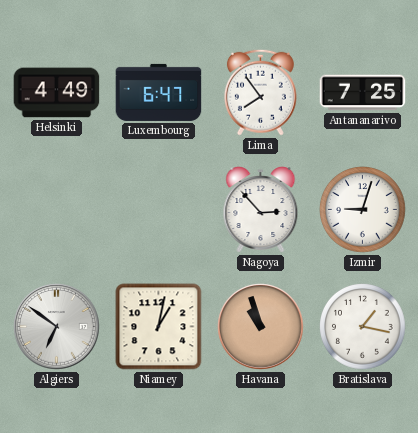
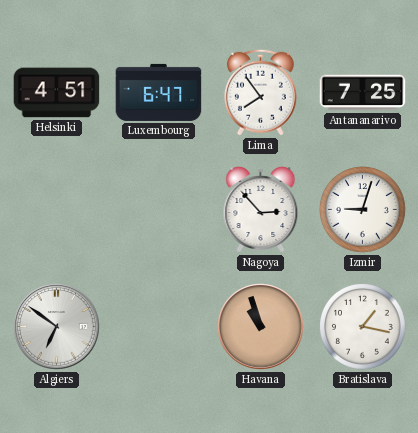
Helsinki: 4:49 -> 4:51
Niamey: 1:02 -> none
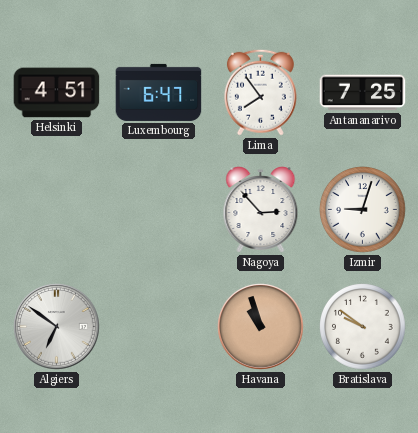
Bratislava: 1:17 -> 9:51
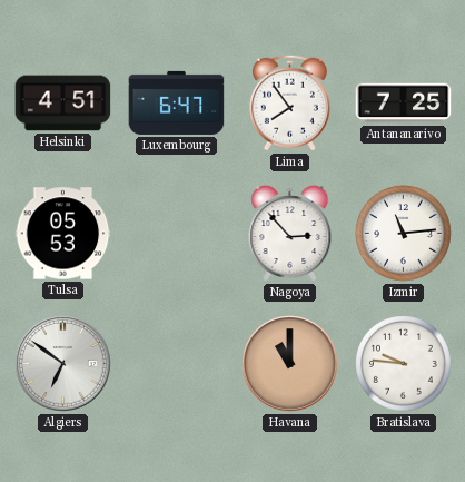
Tulsa: none -> 05:53
Izmir: 9:03 -> 11:14
Havana: 10:57 -> 11:00
Bratislava: 9:51 -> 9:46
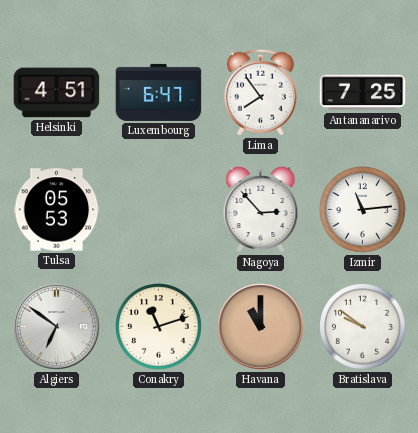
Conakry: none -> 11:12
Bratislava: 9:46 -> 9:51
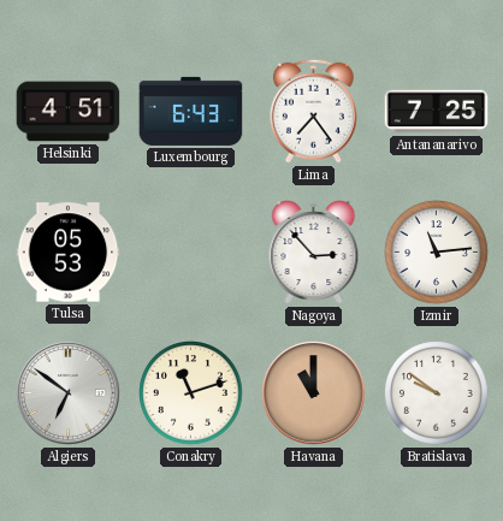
Luxembourg: 6:47 -> 6:43
Lima: 7:54 -> 7:24
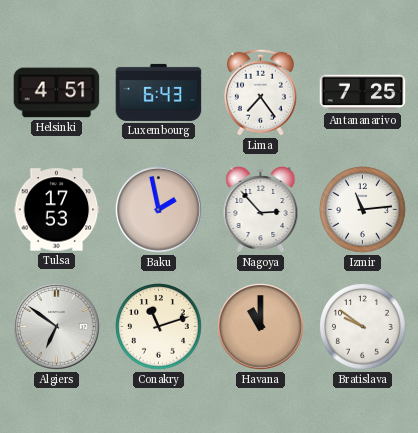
Tulsa: 05:53 -> 17:53
Baku: none -> 1:58
